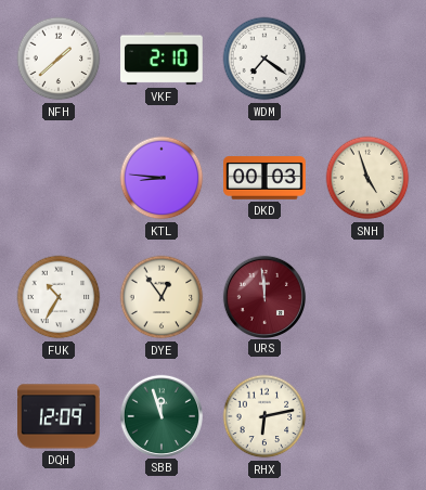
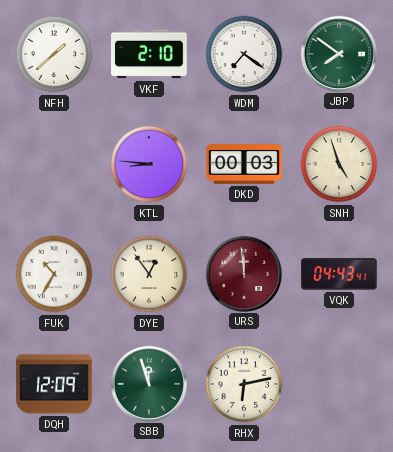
JBP: none -> 7:51
VQK: none -> 04:43
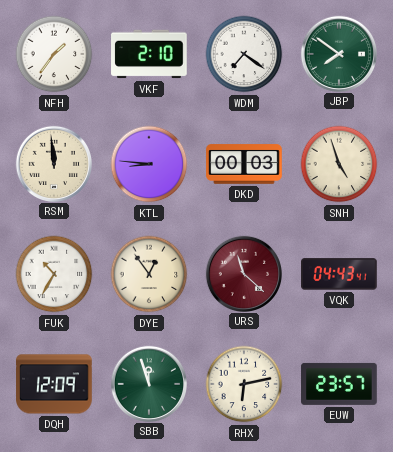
NFH: 1:38 -> 1:36
RSM: none -> 11:59
URS: 11:59 -> 11:22
EUW: none -> 23:57
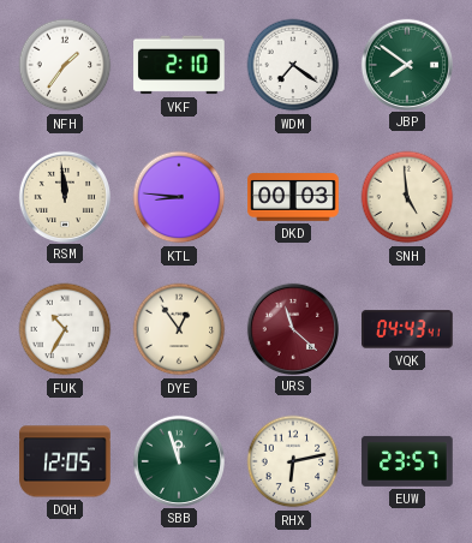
SNH: 4:57 -> 4:59
DQH: 12:09 -> 12:05
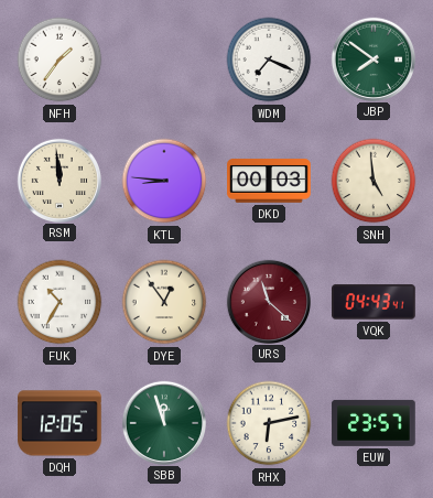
VKF: 2:10 -> none
WDM: 7:21 -> 7:19
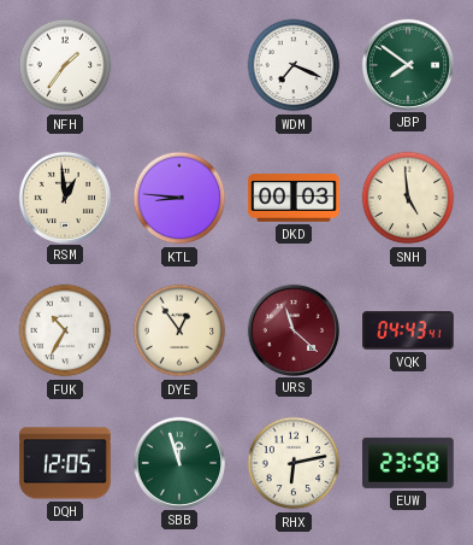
RSM: 11:59 -> 12:59
EUW: 23:57 -> 23:58
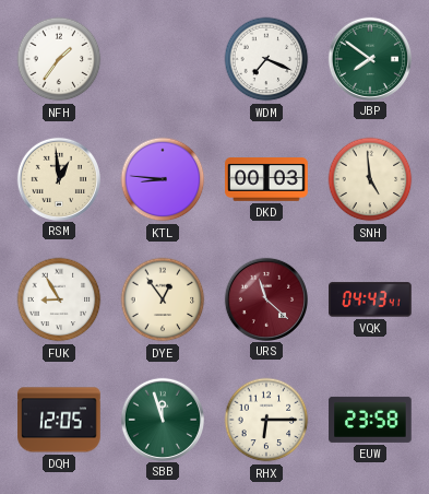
FUK: 10:35 -> 8:55
RHX: 6:13 -> 6:15
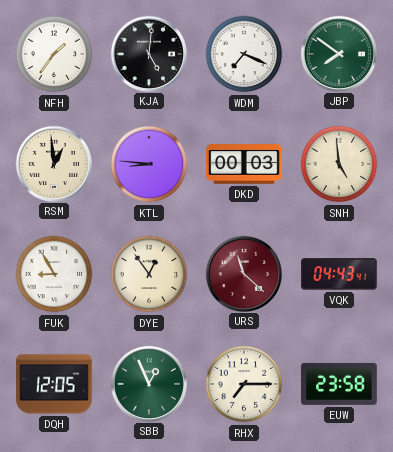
KJA: none -> 5:01
SBB: 11:57 -> 12:56
RHX: 6:15 -> 7:15
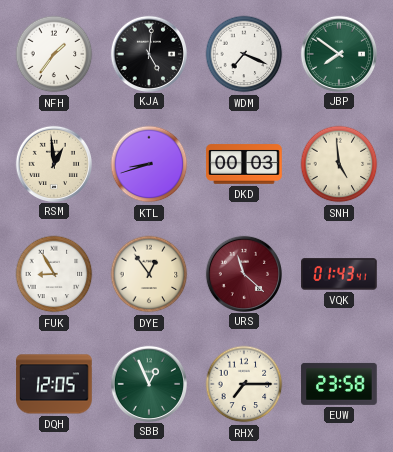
KTL: 8:46 -> 8:42
VQK: 04:43 -> 01:43
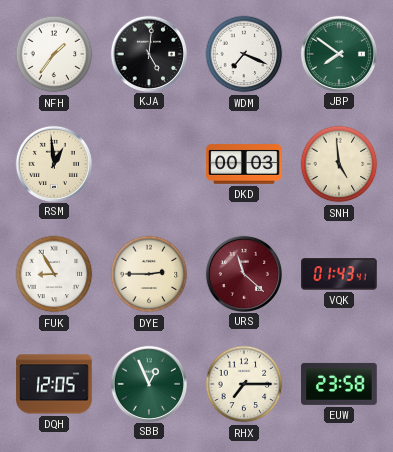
KTL: 8:42 -> none
DYE: 12:54 -> 2:45
